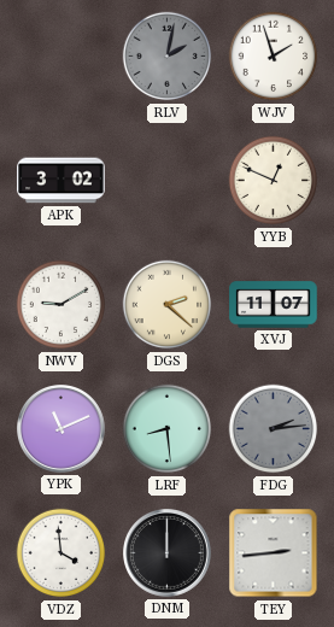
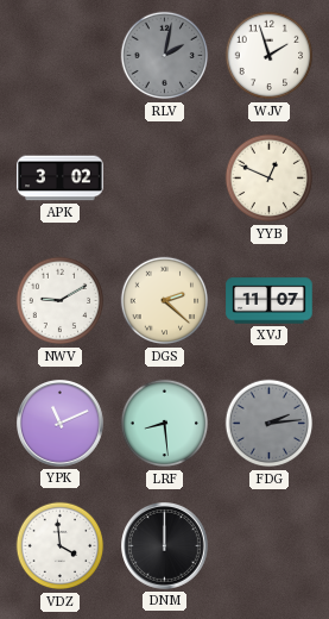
TEY: 2:44 -> none
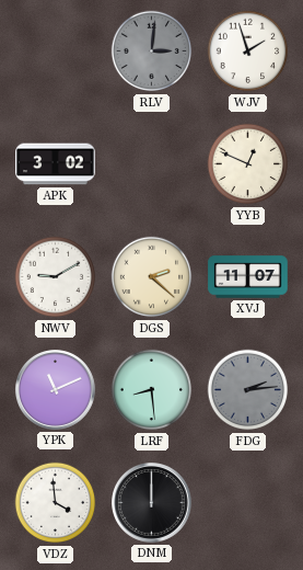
RLV: 2:02 -> 3:01
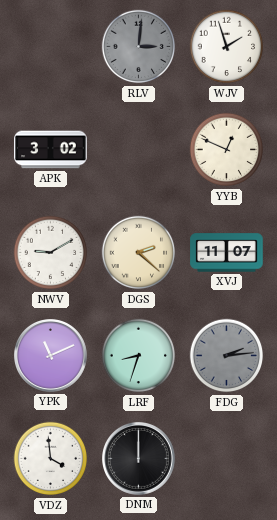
LRF: 8:29 -> 8:33
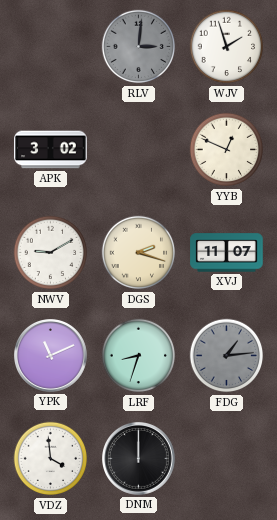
DGS: 2:22 -> 2:18
FDG: 2:14 -> 1:14
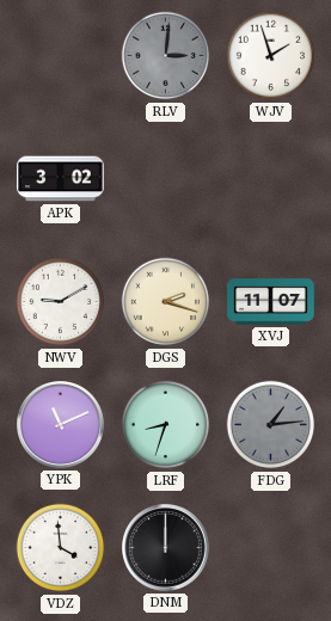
YYB: 12:49 -> none
